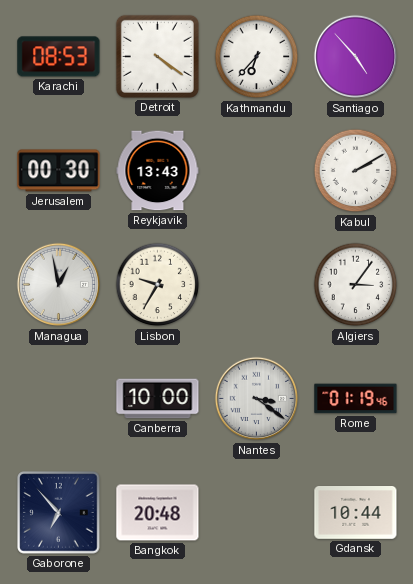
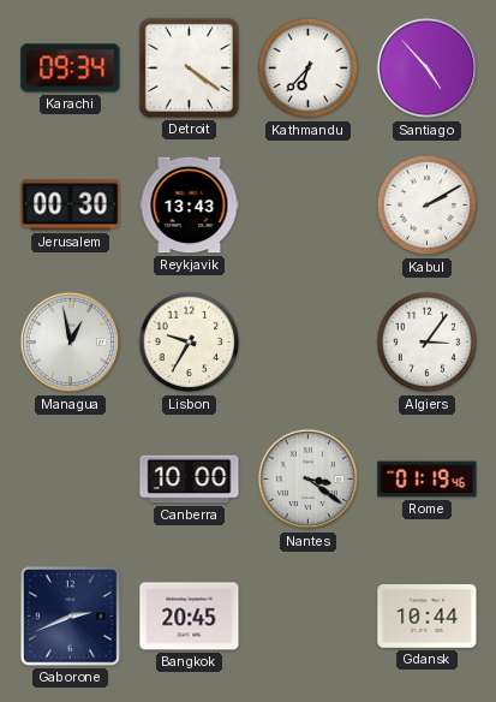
Karachi: 08:53 -> 09:34
Gaborone: 6:53 -> 2:41
Bangkok: 20:48 -> 20:45
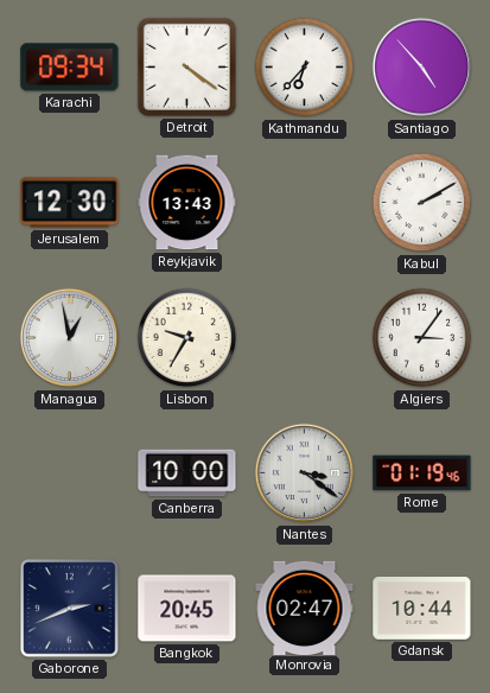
Jerusalem: 00:30 -> 12:30
Monrovia: none -> 02:47
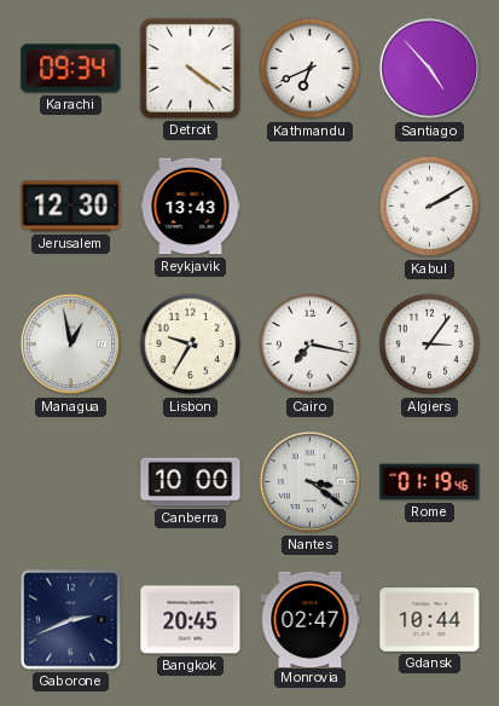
Kathmandu: 6:37 -> 6:41
Cairo: none -> 7:17
